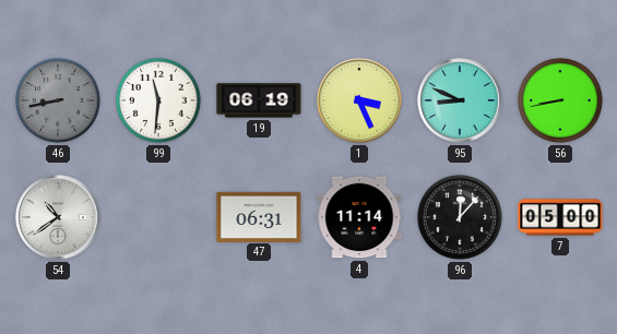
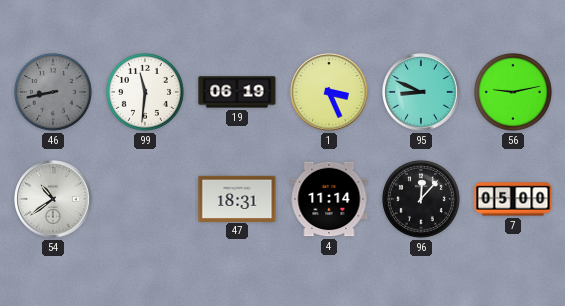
56: 8:43 -> 9:13
47: 06:31 -> 18:31
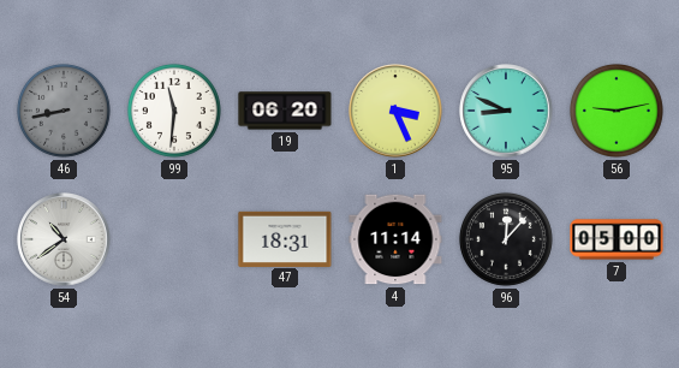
19: 06:19 -> 06:20
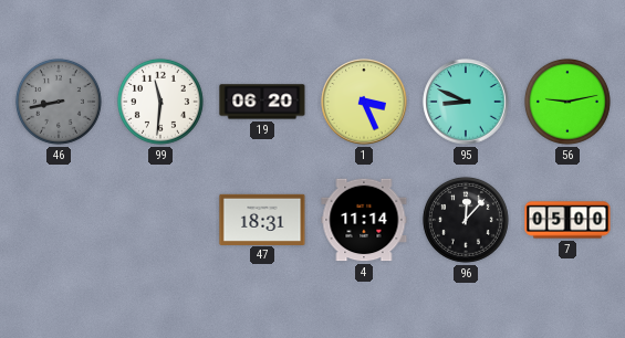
54: 10:39 -> none
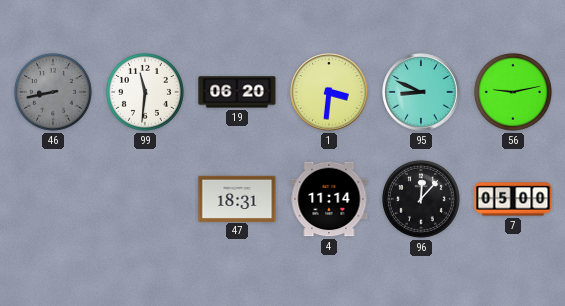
1: 3:26 -> 3:31
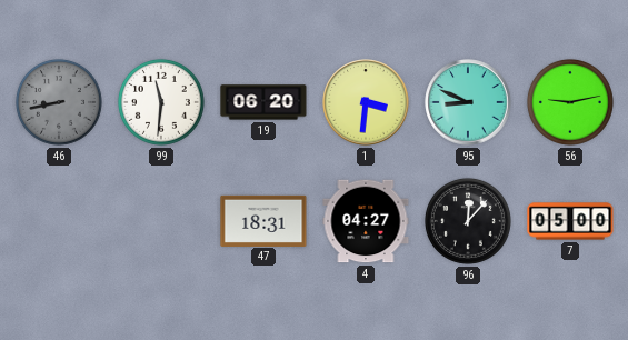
4: 11:14 -> 04:27
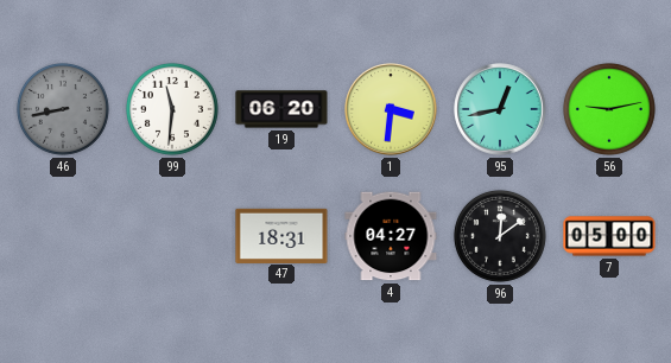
95: 8:49 -> 12:43
96: 12:07 -> 12:09
